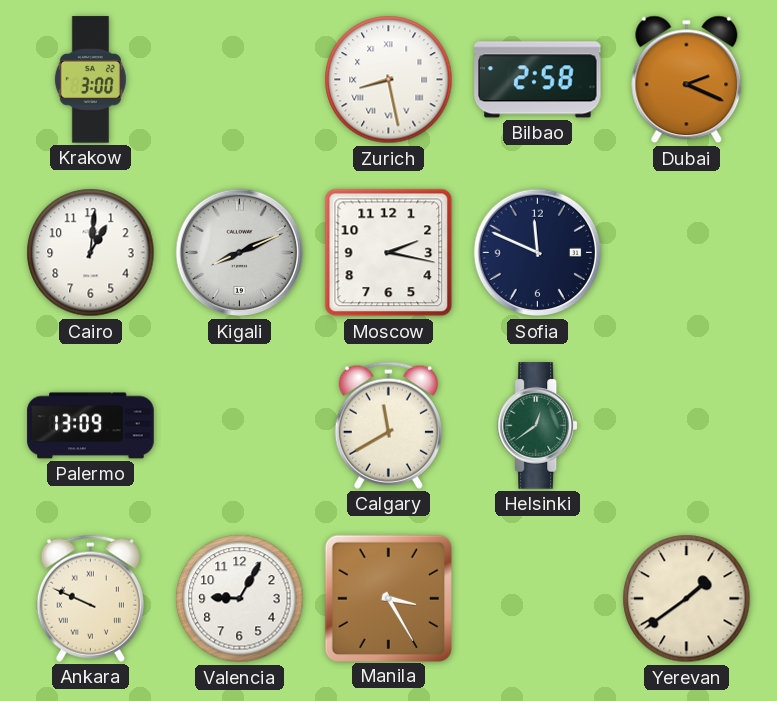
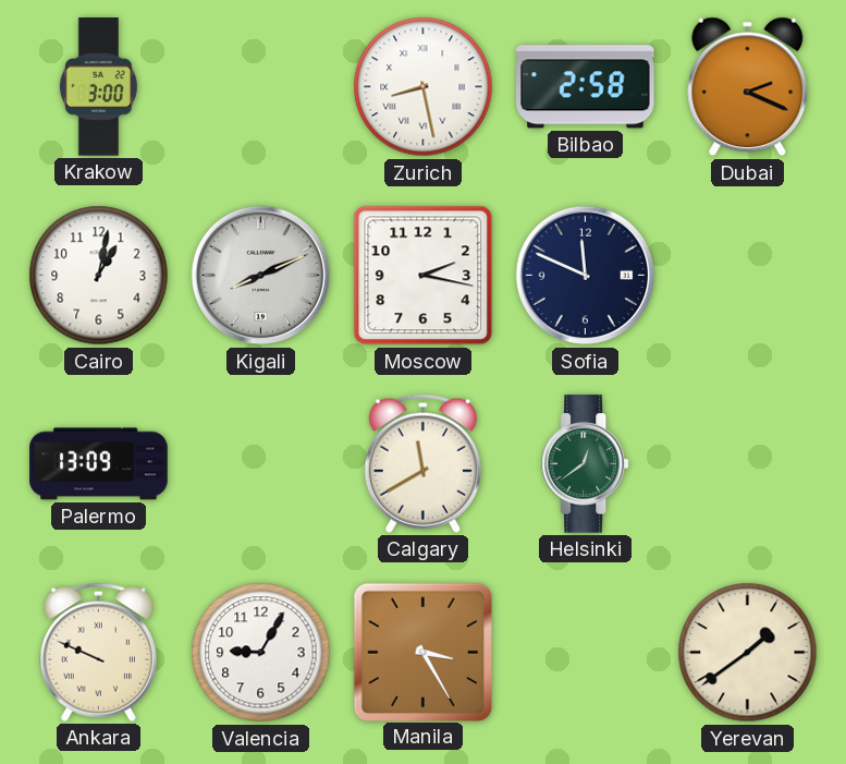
Cairo: 1:01 -> 1:02
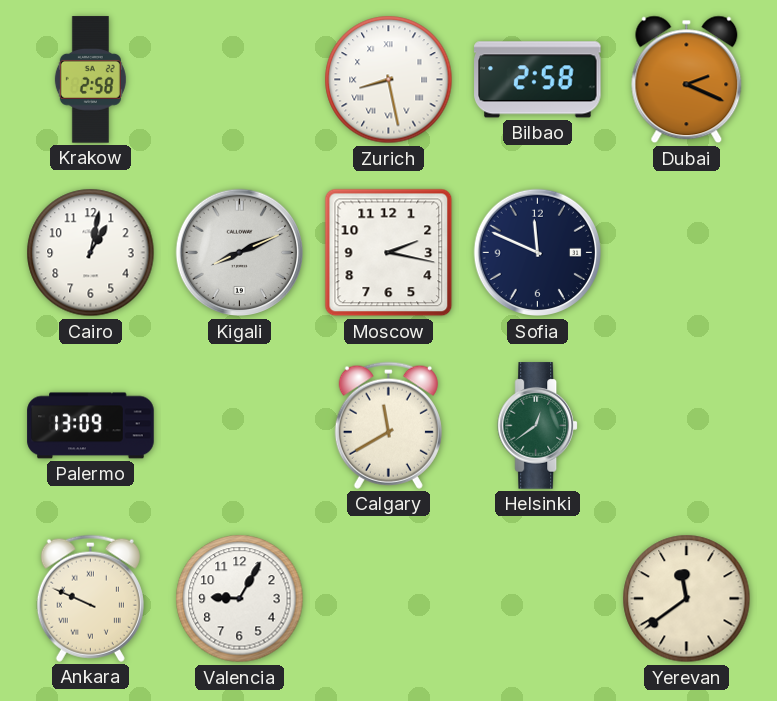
Krakow: 3:00 -> 2:58
Manila: 3:25 -> none
Yerevan: 1:39 -> 11:39
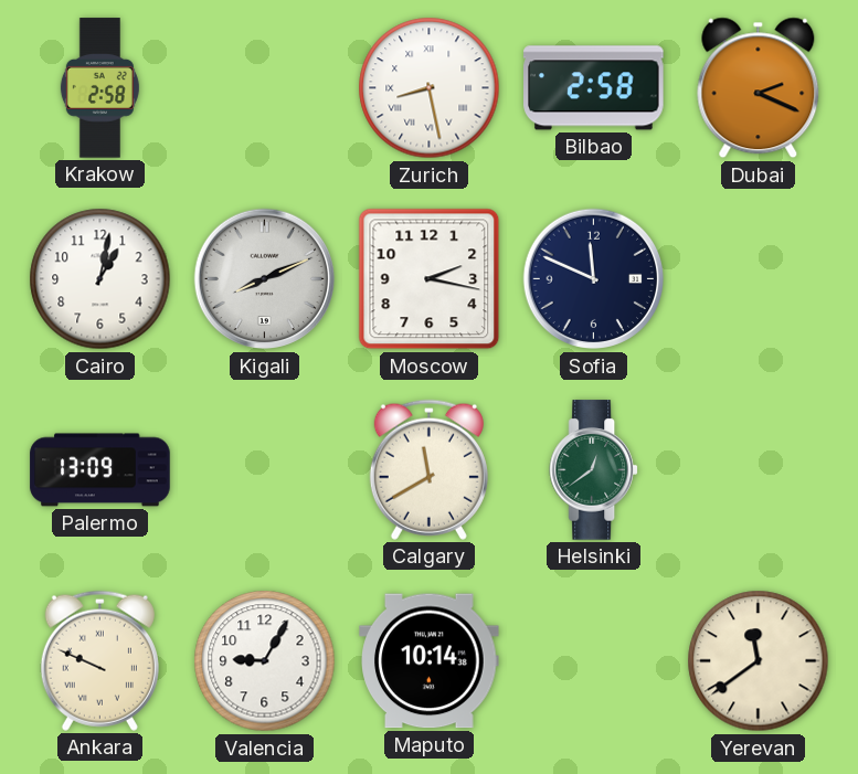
Maputo: none -> 10:14
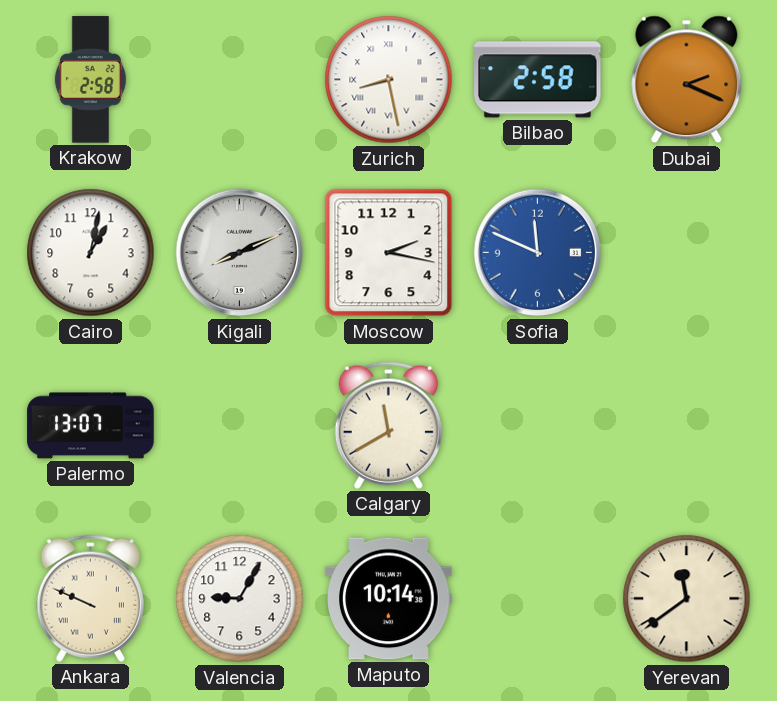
Sofia dial: navy -> blue
Palermo: 13:09 -> 13:07
Helsinki: 12:39 -> none
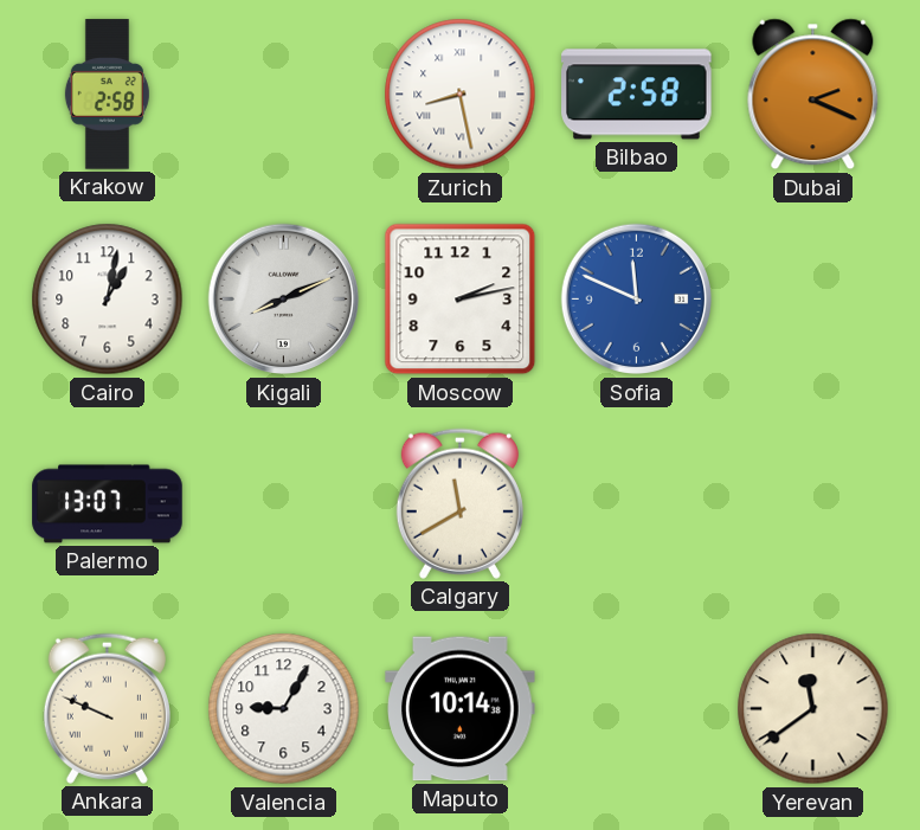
Moscow: 2:17 -> 2:13
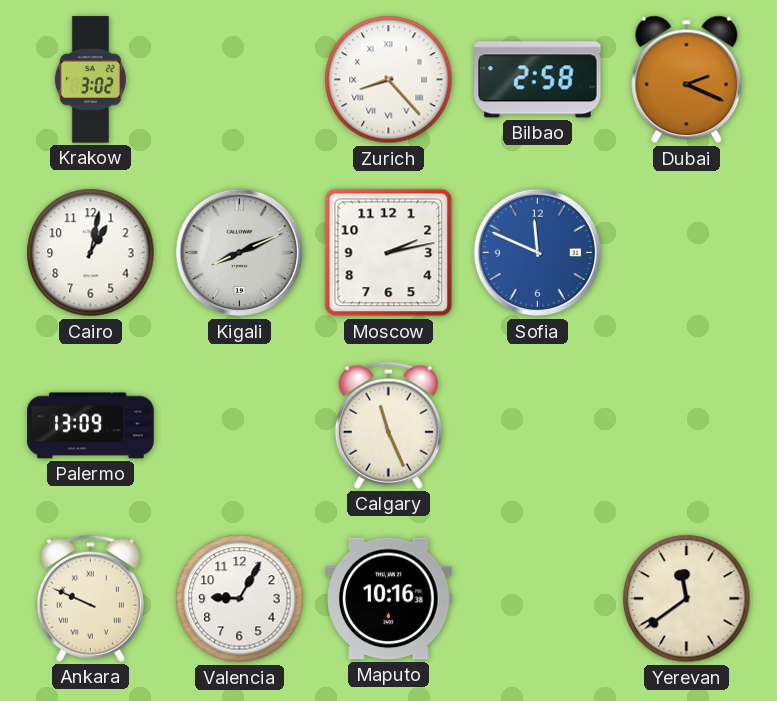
Krakow: 2:58 -> 3:02
Zurich: 8:28 -> 8:23
Palermo: 13:07 -> 13:09
Calgary: 11:40 -> 11:26
Maputo: 10:14 -> 10:16
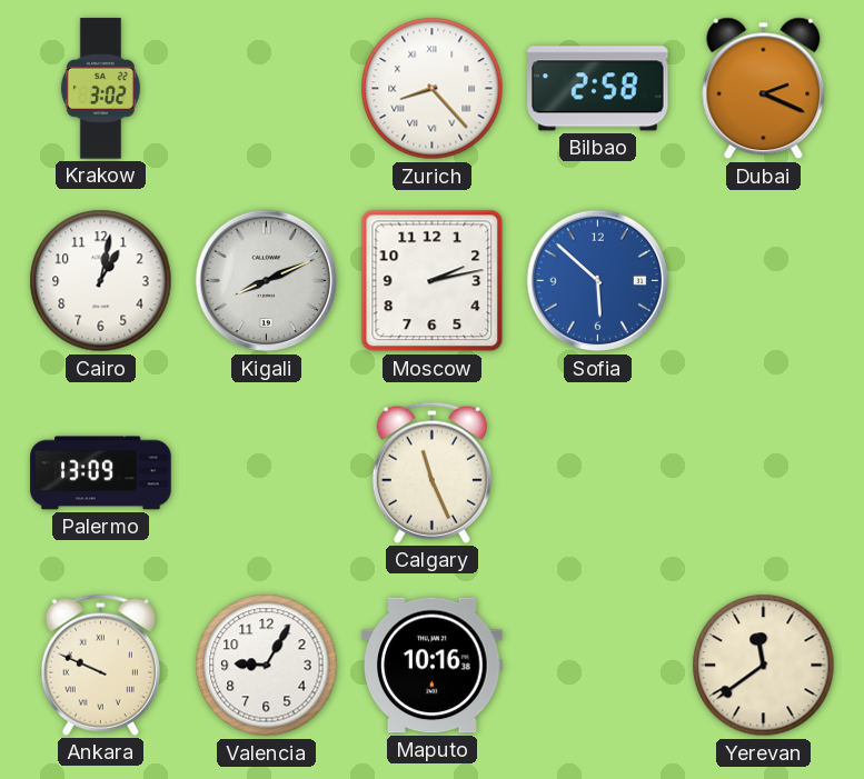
Sofia: 11:49 -> 5:52
